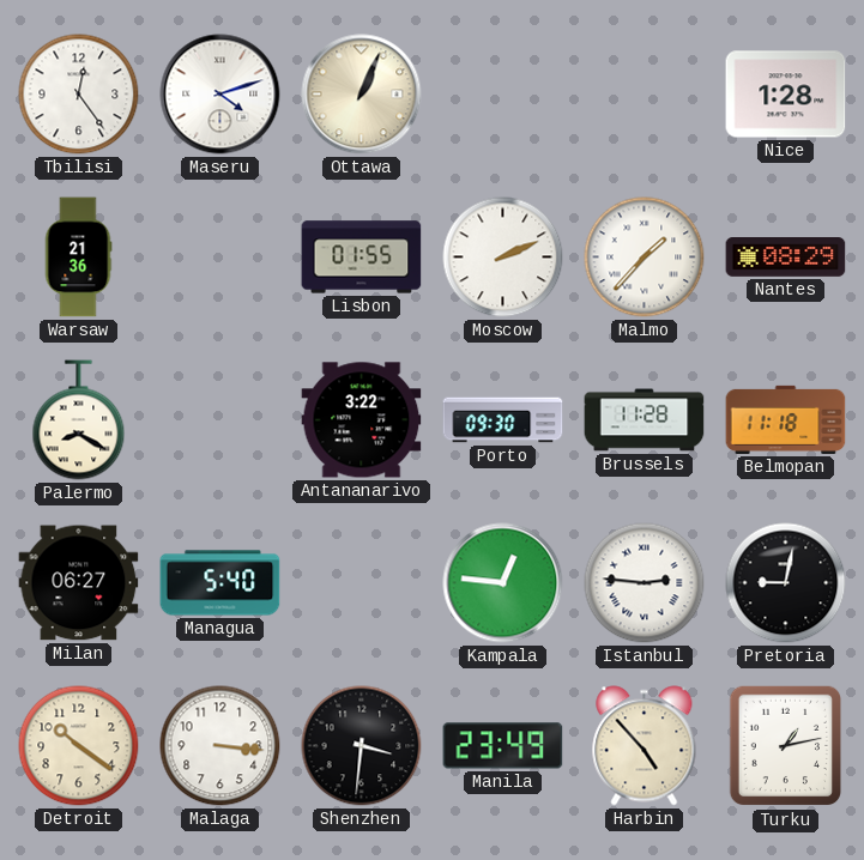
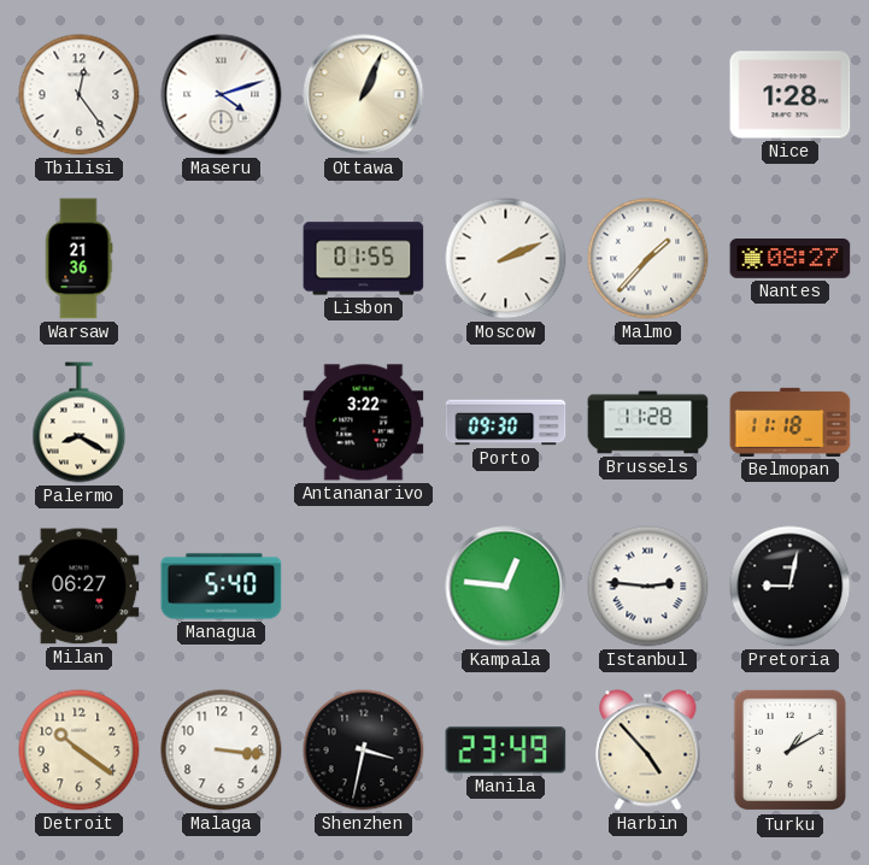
Nantes: 08:29 -> 08:27
Shenzhen: 3:31 -> 3:32
Turku: 1:13 -> 1:10
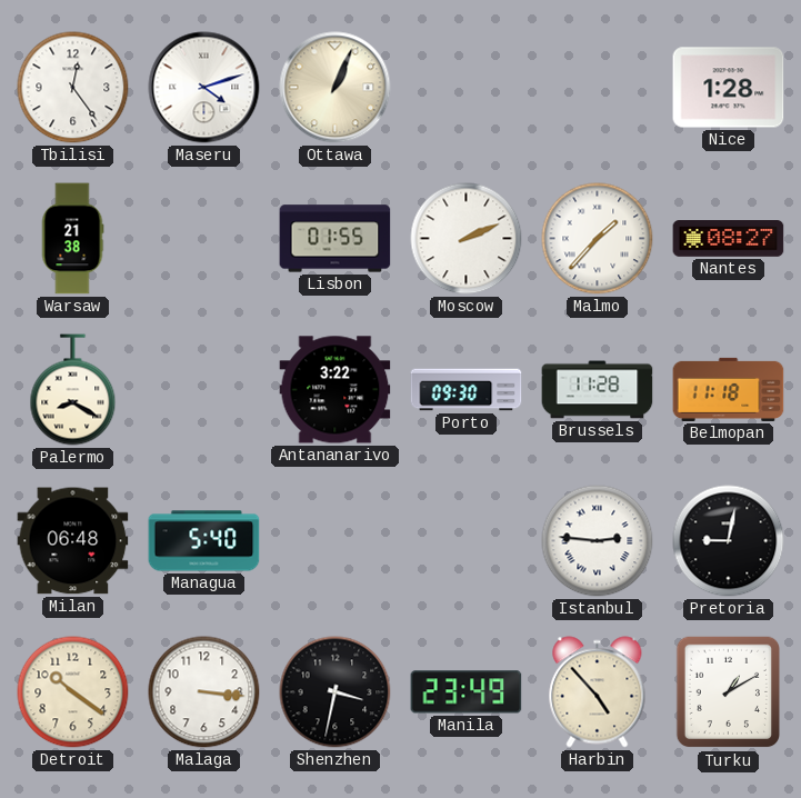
Warsaw: 21:36 -> 21:38
Milan: 06:27 -> 06:48
Kampala: 12:46 -> none
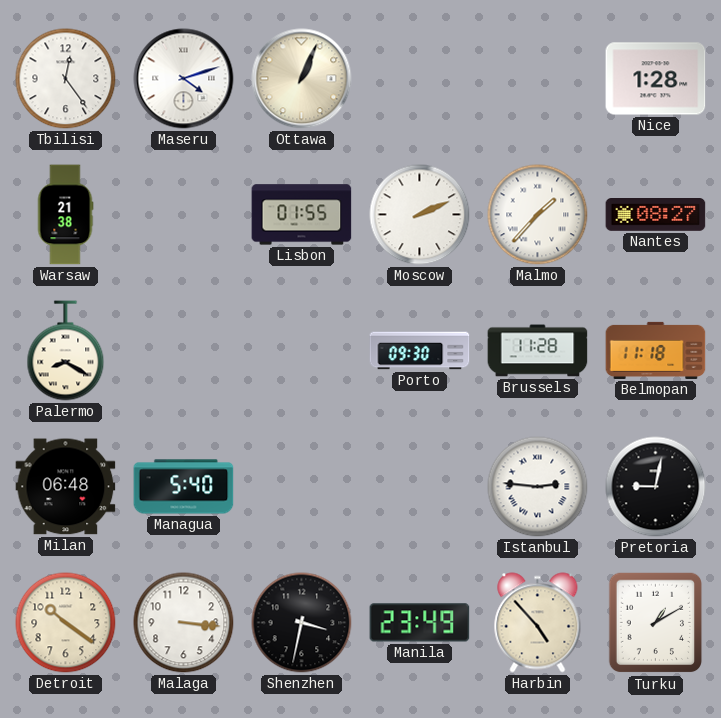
Antananarivo: 3:22 -> none
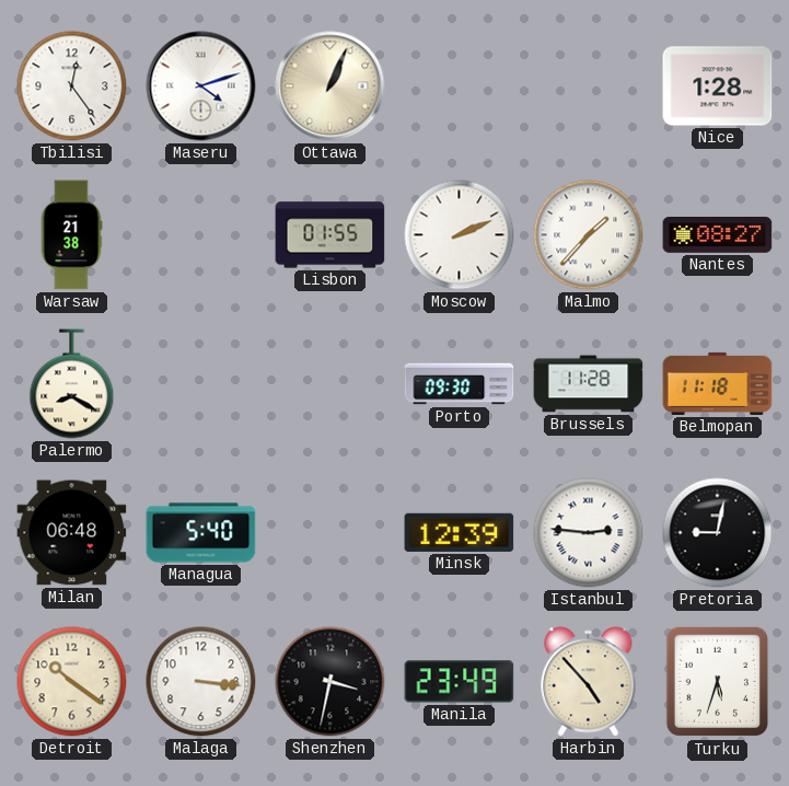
Minsk: none -> 12:39
Turku: 1:10 -> 5:33
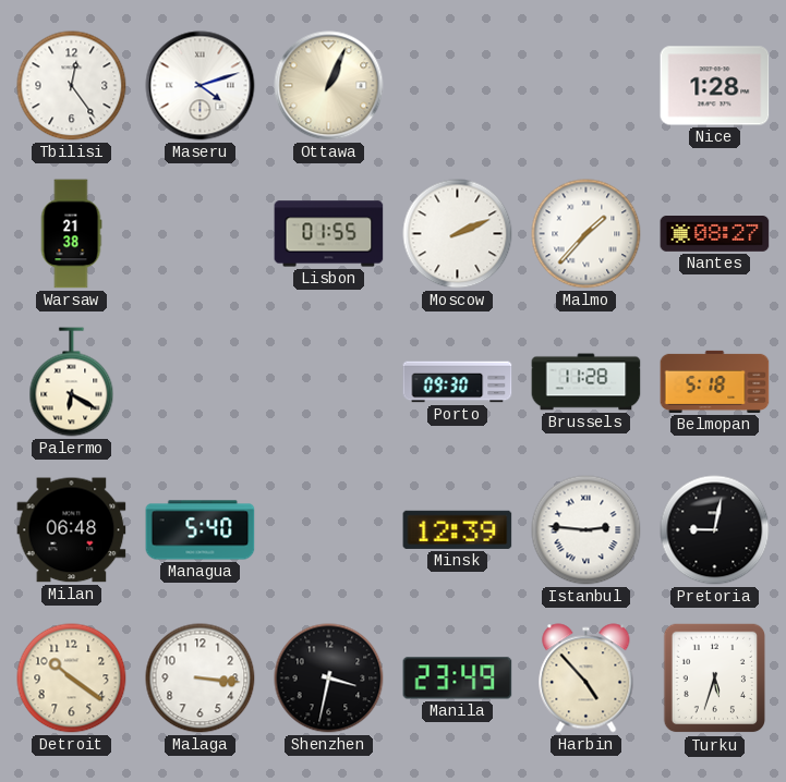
Palermo: 8:20 -> 6:20
Belmopan: 11:18 -> 5:18
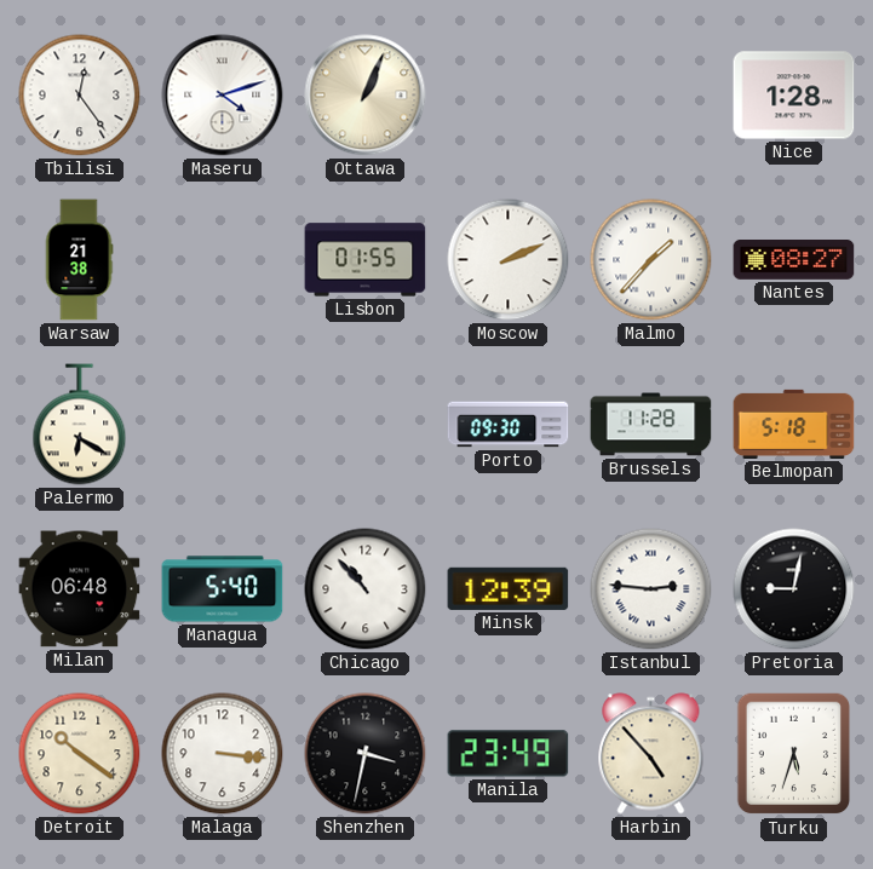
Chicago: none -> 10:53
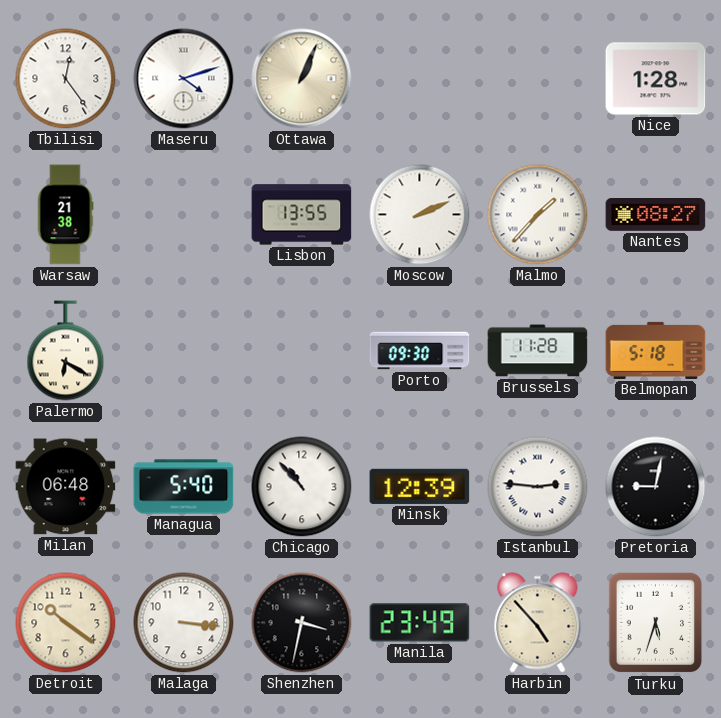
Lisbon: 01:55 -> 13:55
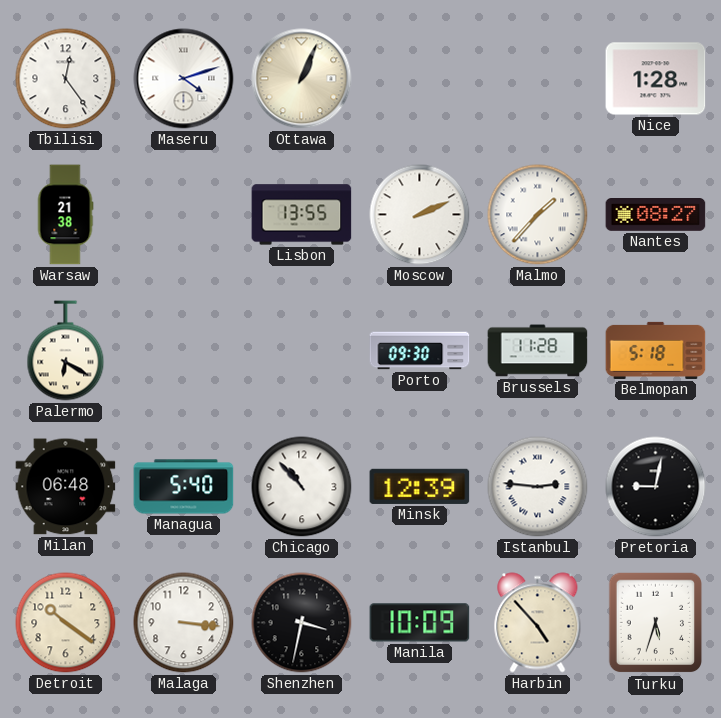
Manila: 23:49 -> 10:09
